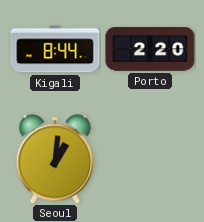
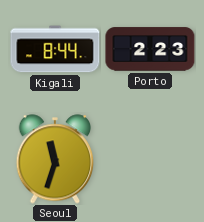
Porto: 2:20 -> 2:23
Seoul: 1:01 -> 11:33
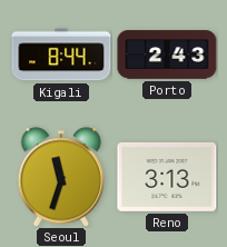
Porto: 2:23 -> 2:43
Reno: none -> 3:13
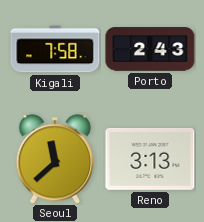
Kigali: 8:44 -> 7:58
Seoul: 11:33 -> 11:38
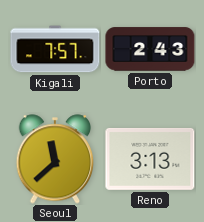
Kigali: 7:58 -> 7:57
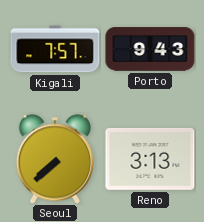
Porto: 2:43 -> 9:43
Seoul: 11:38 -> 7:38
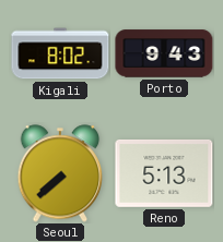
Kigali: 7:57 -> 8:02
Reno: 3:13 -> 5:13
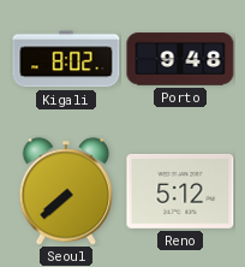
Porto: 9:43 -> 9:48
Reno: 5:13 -> 5:12
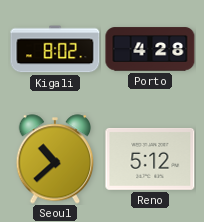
Porto: 9:48 -> 4:28
Seoul: 7:38 -> 10:38
